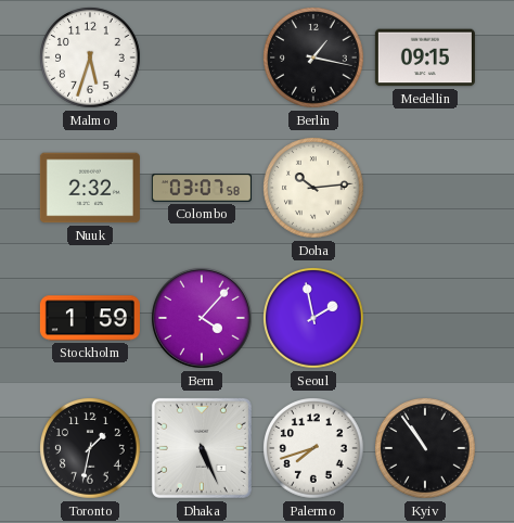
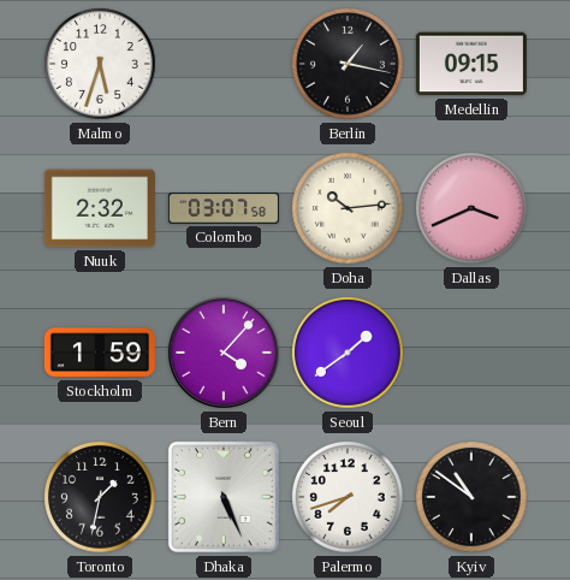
Dallas: none -> 3:41
Seoul: 1:58 -> 1:39
Kyiv: 10:54 -> 10:51
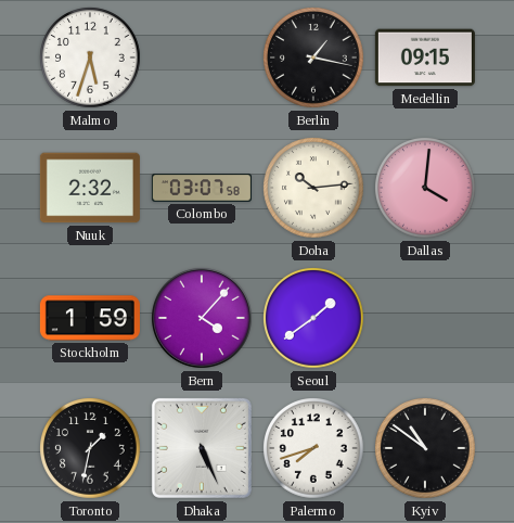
Dallas: 3:41 -> 4:01
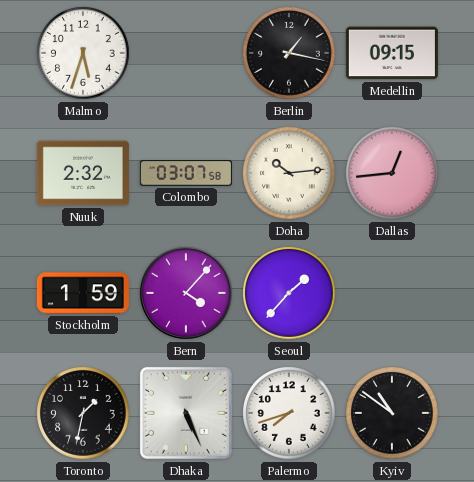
Dallas: 4:01 -> 12:44
Seoul: 1:39 -> 1:37
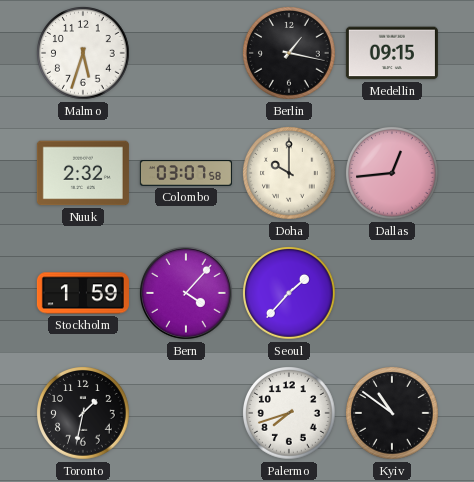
Doha: 10:14 -> 10:00
Dhaka: 5:26 -> none
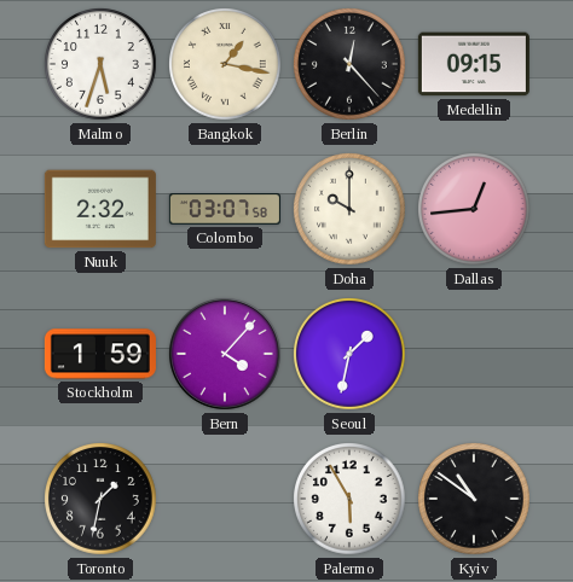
Bangkok: none -> 1:17
Berlin: 1:17 -> 12:23
Seoul: 1:37 -> 1:32
Palermo: 7:42 -> 5:55
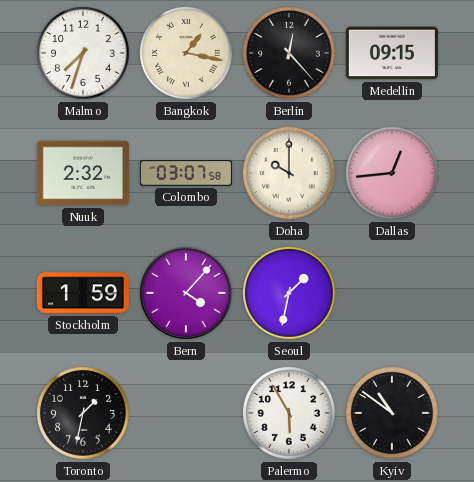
Malmo: 5:33 -> 7:33
